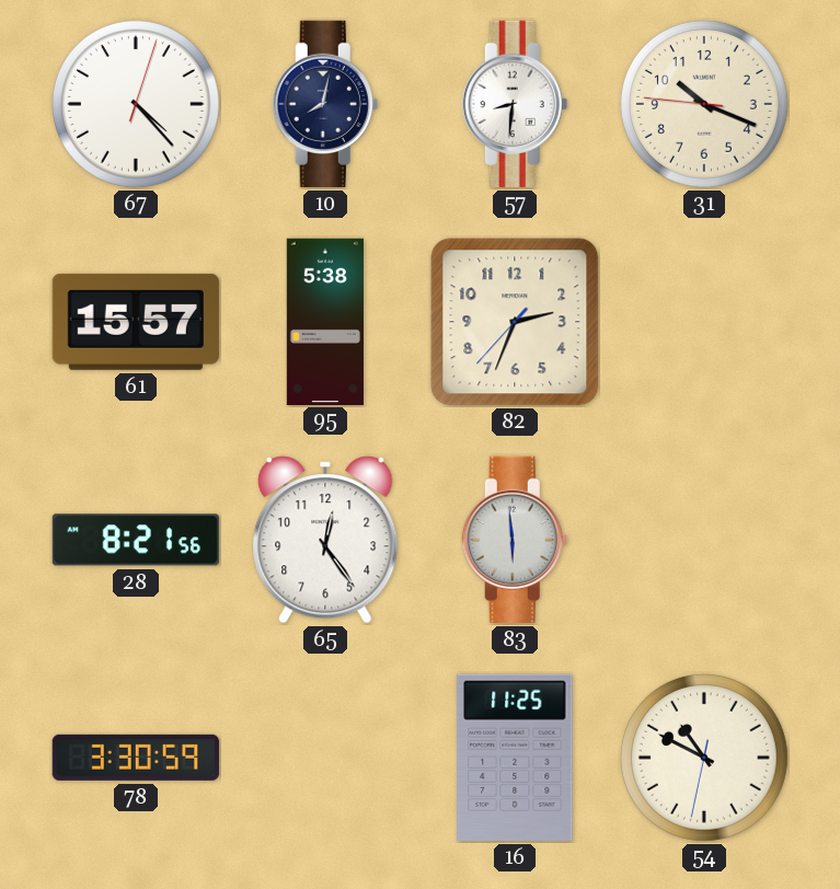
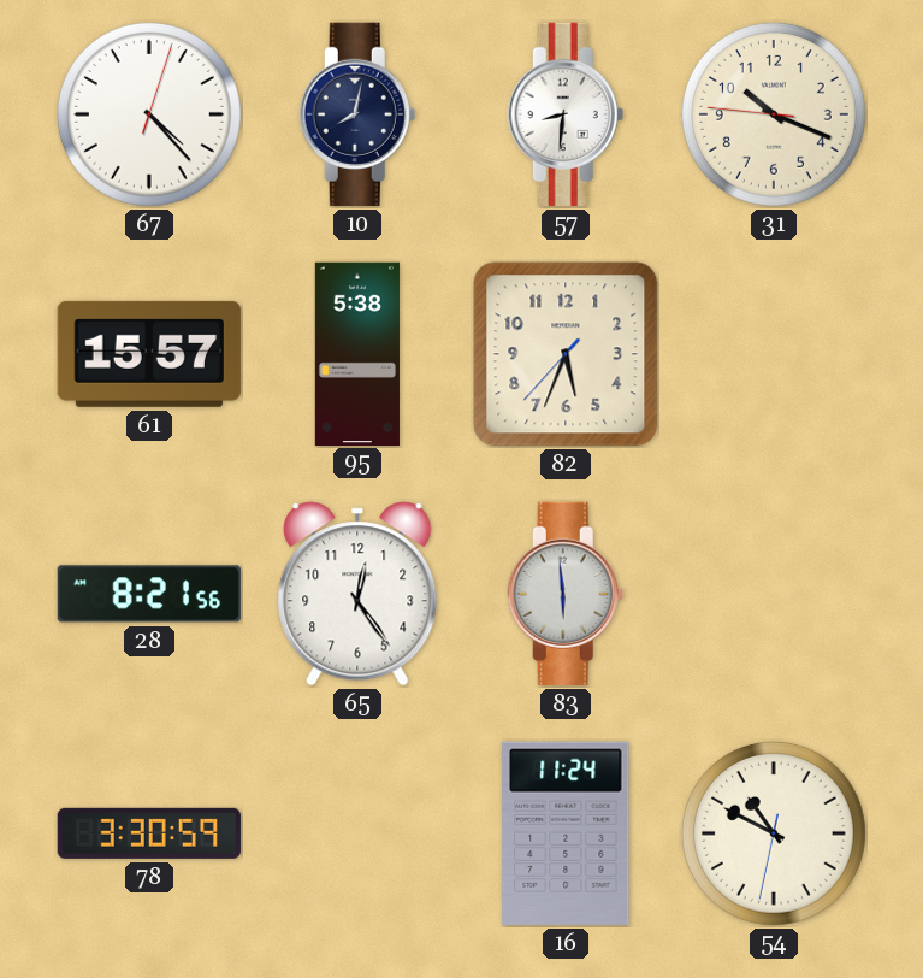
82: 2:33 -> 5:33
16: 11:25 -> 11:24
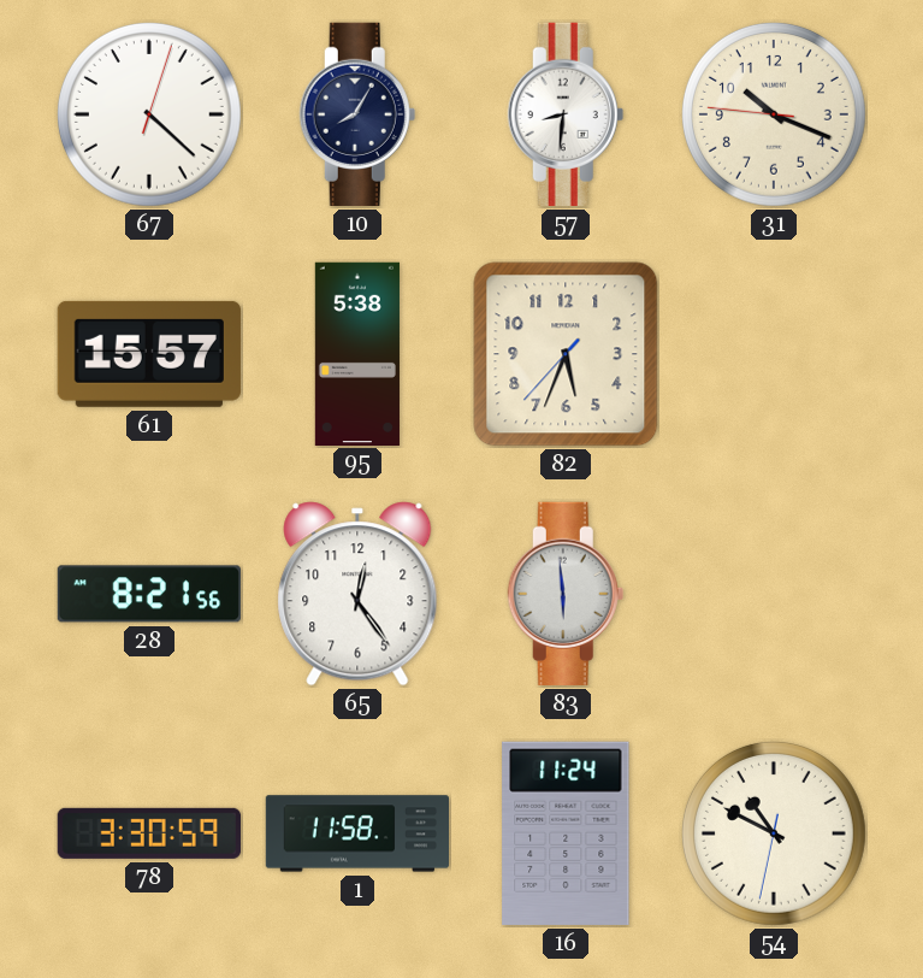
67: 4:23 -> 4:22
10: 8:02 -> 8:05
1: none -> 11:58
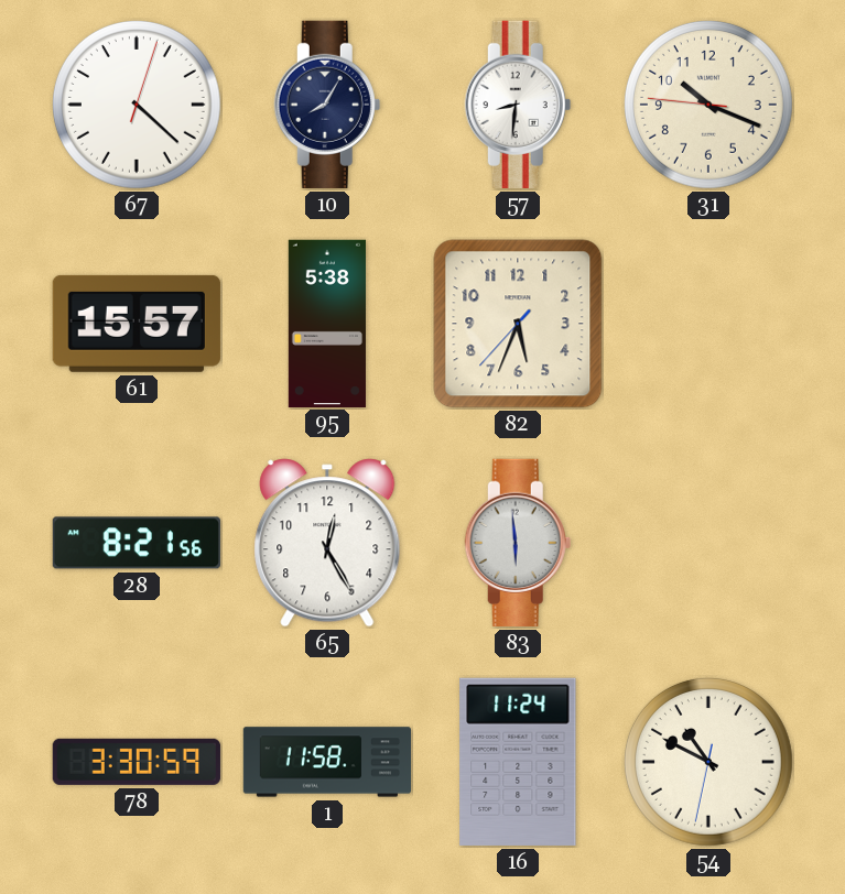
65: 12:24 -> 12:25
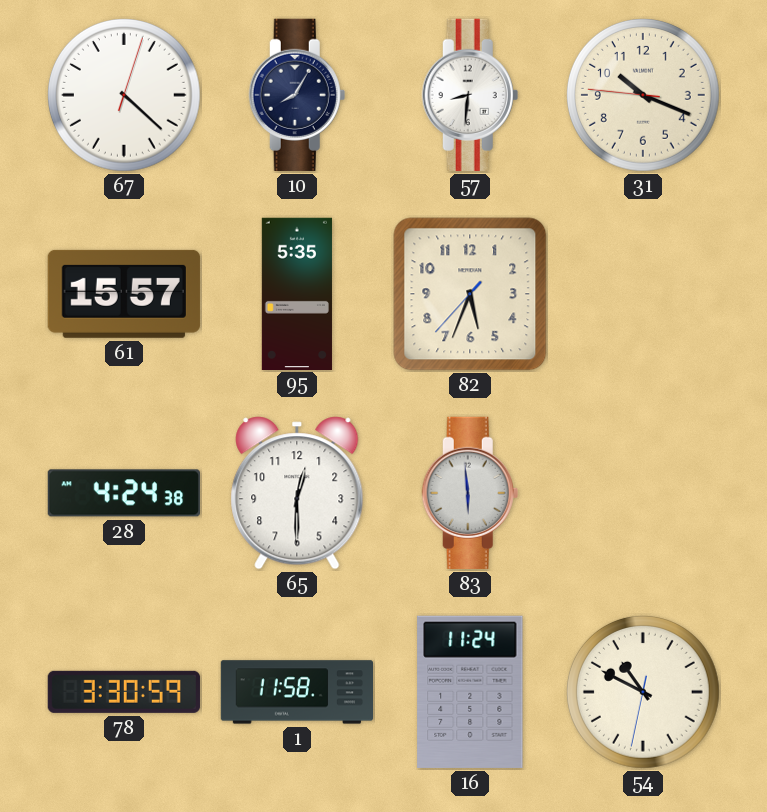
95: 5:38 -> 5:35
28: 8:21 -> 4:24
65: 12:25 -> 12:30
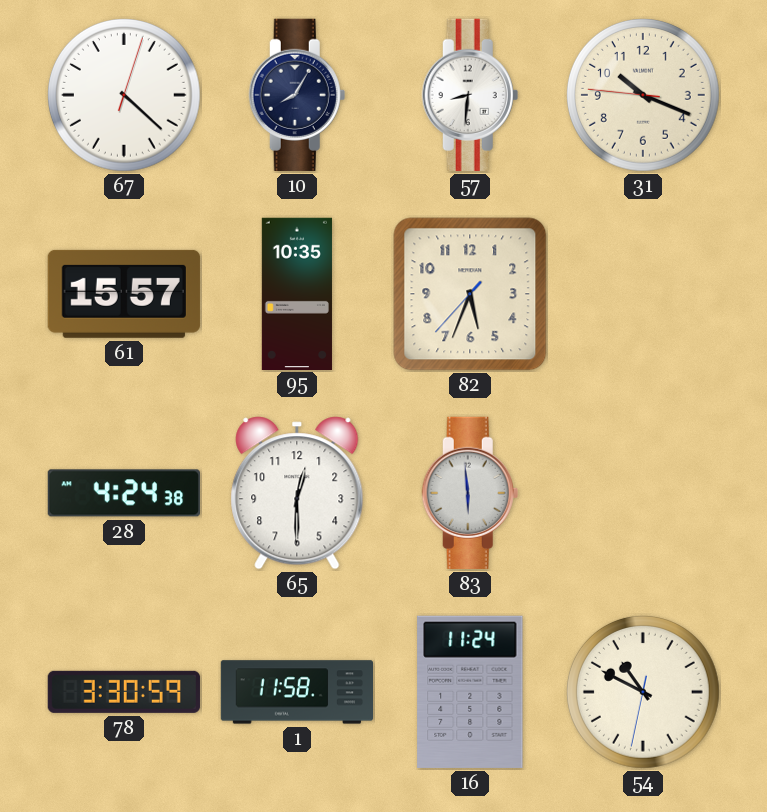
95: 5:35 -> 10:35
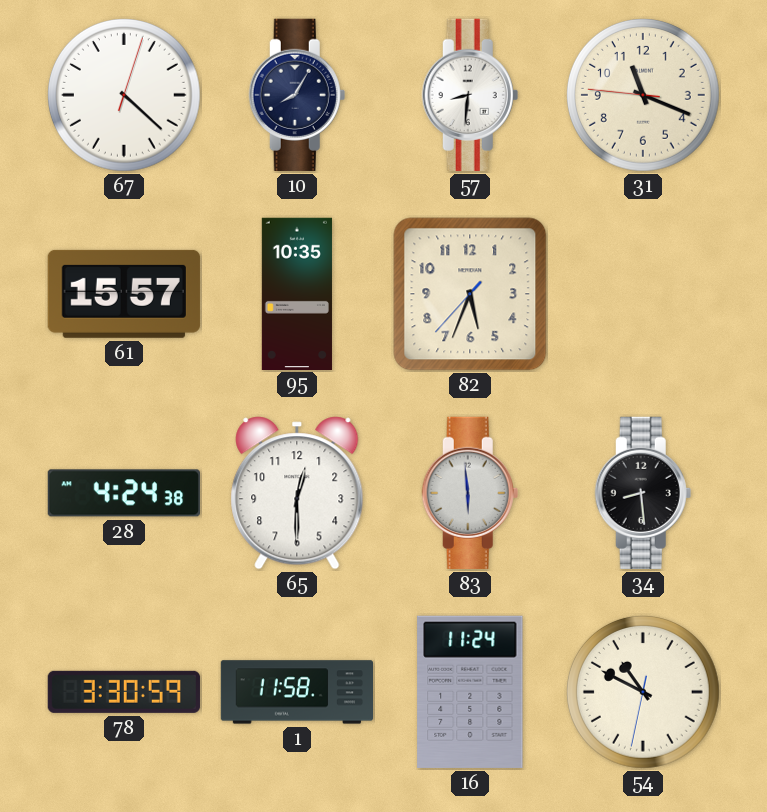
31: 10:18 -> 11:18
34: none -> 8:29
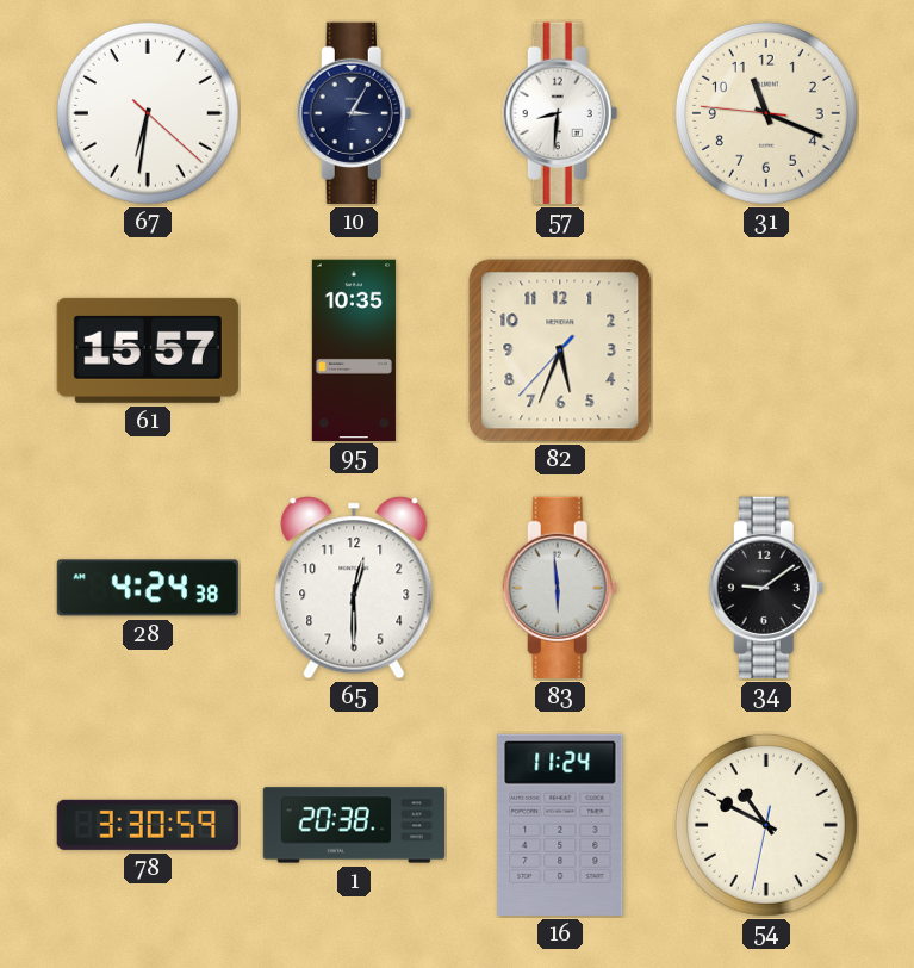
67: 4:22 -> 6:31
10: 8:05 -> 3:05
34: 8:29 -> 9:09
1: 11:58 -> 20:38
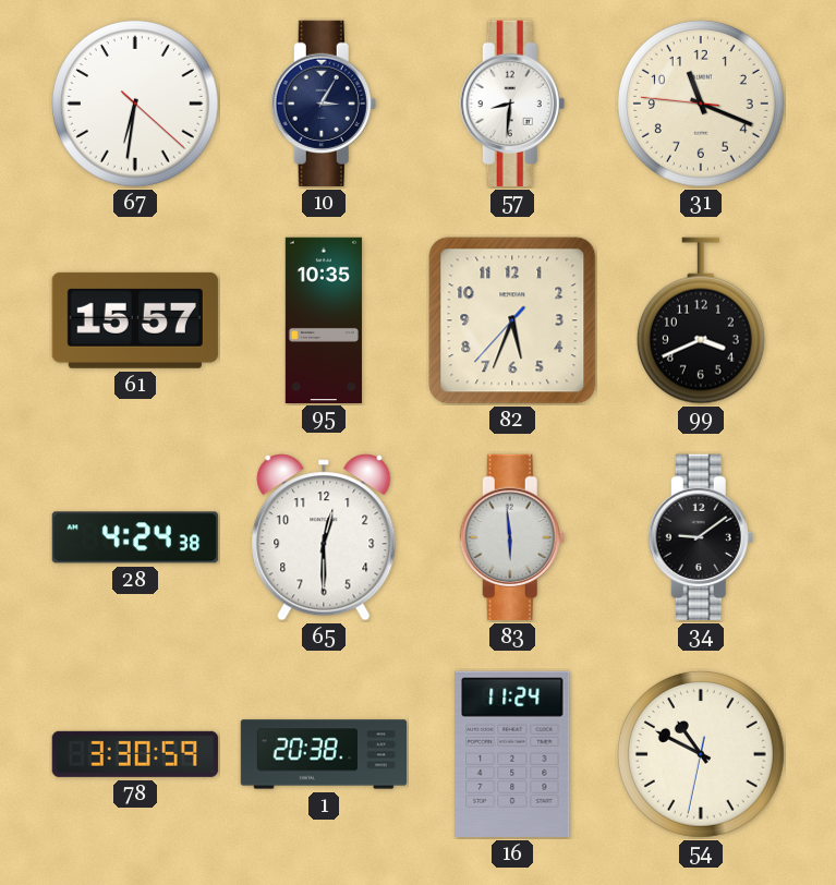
99: none -> 3:41
